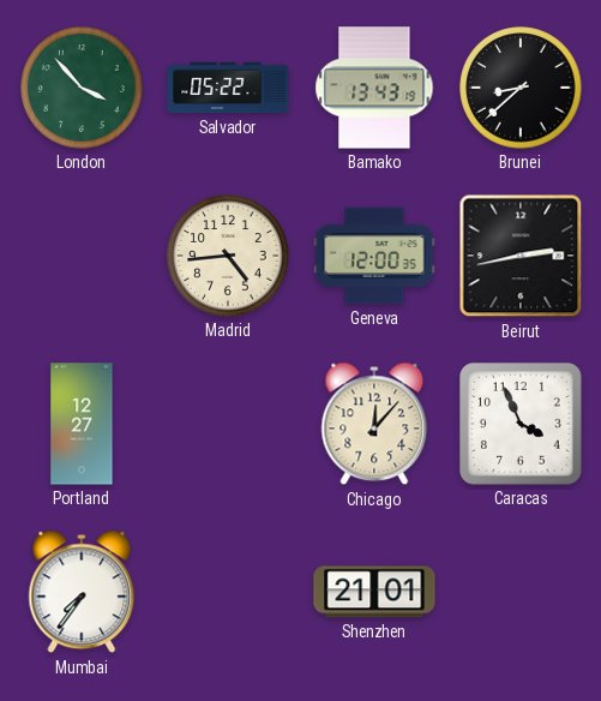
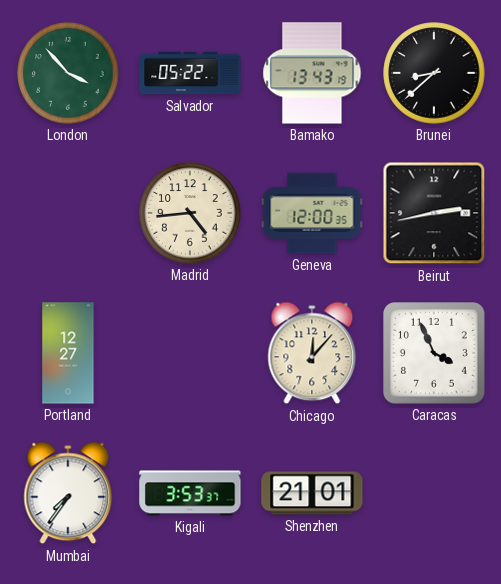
Kigali: none -> 3:53
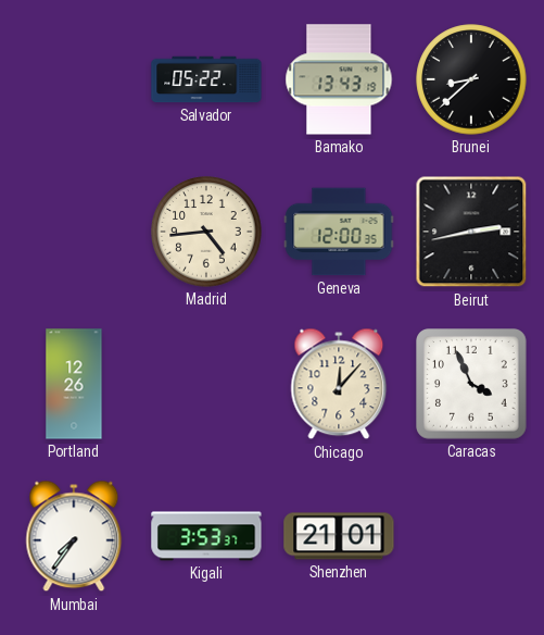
London: 3:53 -> none
Portland: 12:27 -> 12:26
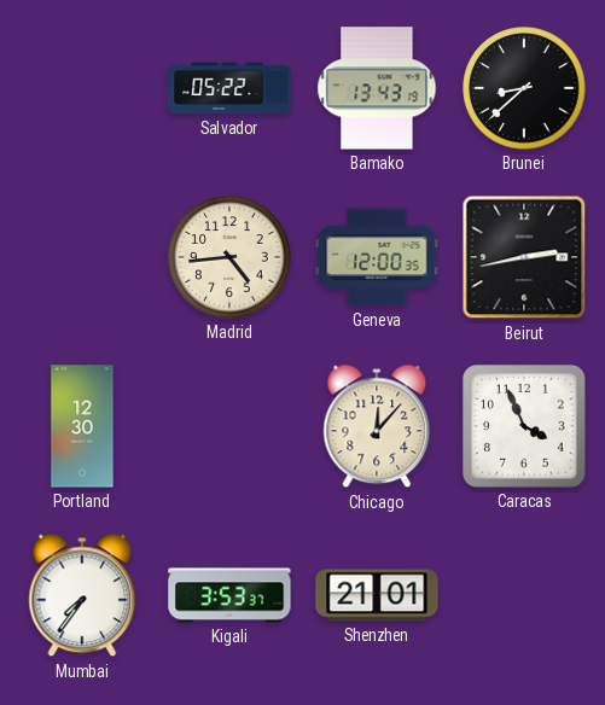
Portland: 12:26 -> 12:30
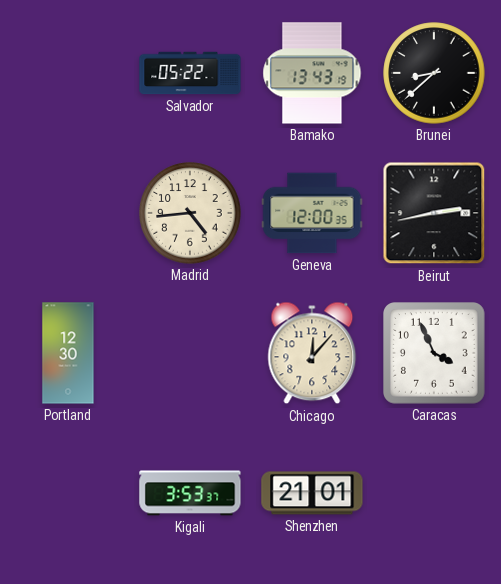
Mumbai: 7:36 -> none
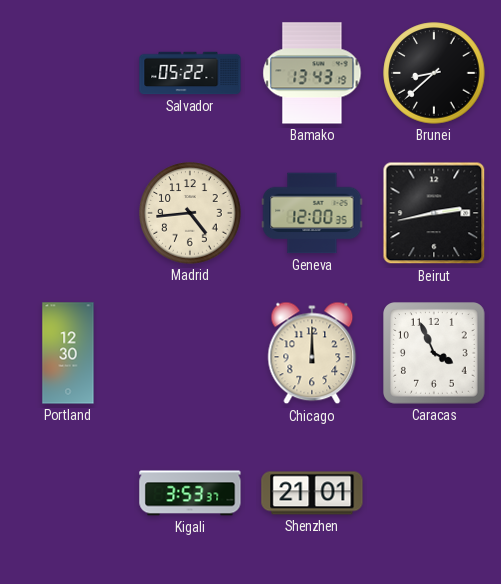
Chicago: 12:07 -> 12:00
